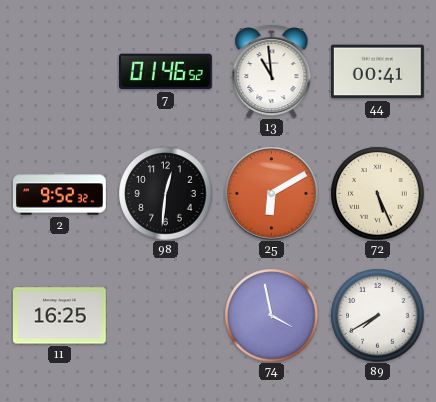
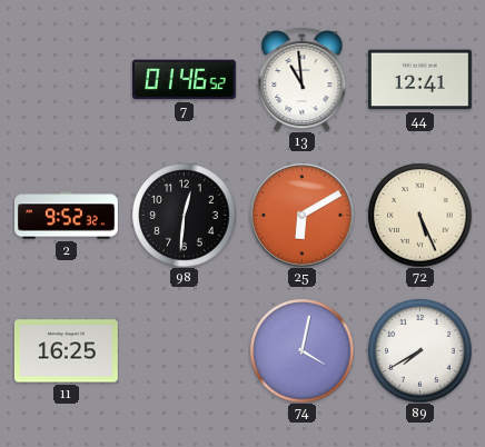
44: 00:41 -> 12:41
74: 3:58 -> 4:02
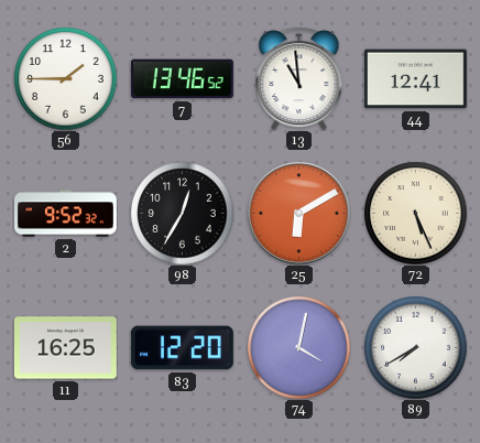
56: none -> 1:45
7: 01:46 -> 13:46
98: 12:31 -> 12:35
83: none -> 12:20
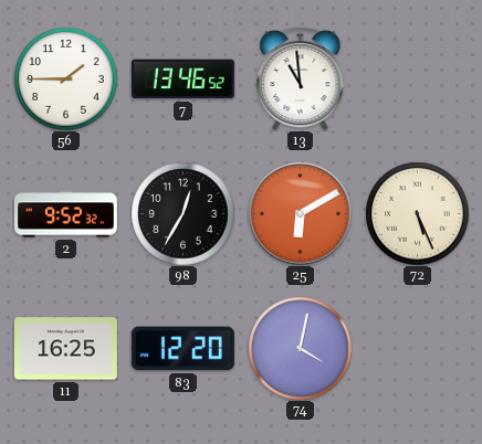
44: 12:41 -> none
89: 7:40 -> none
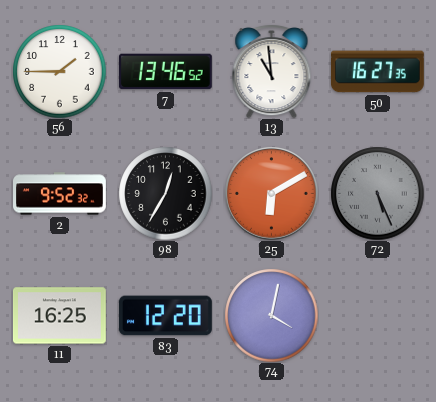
50: none -> 16:27
72 dial: cream -> grey
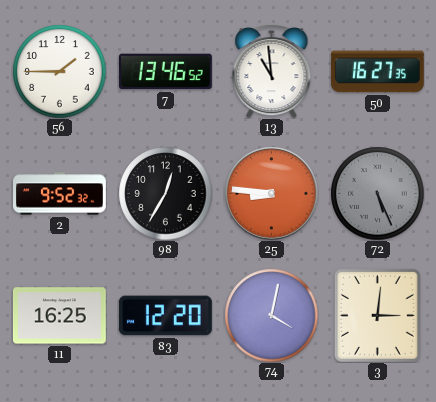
25: 6:10 -> 8:46
3: none -> 3:01
